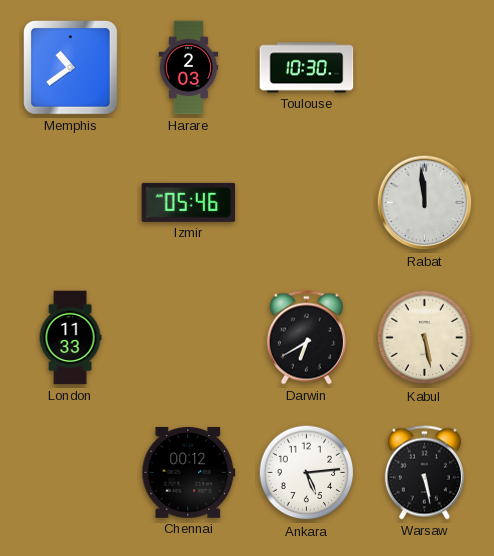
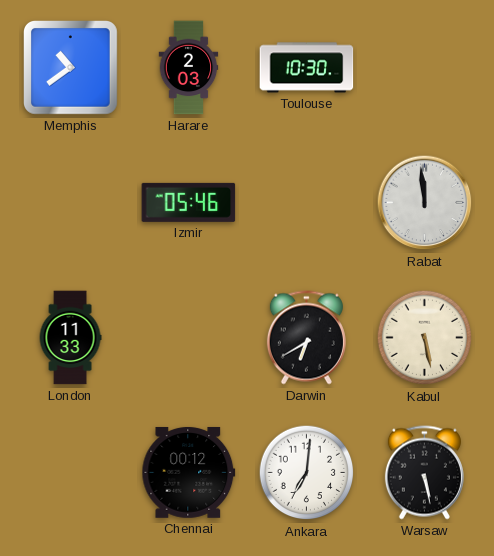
Ankara: 5:14 -> 7:01
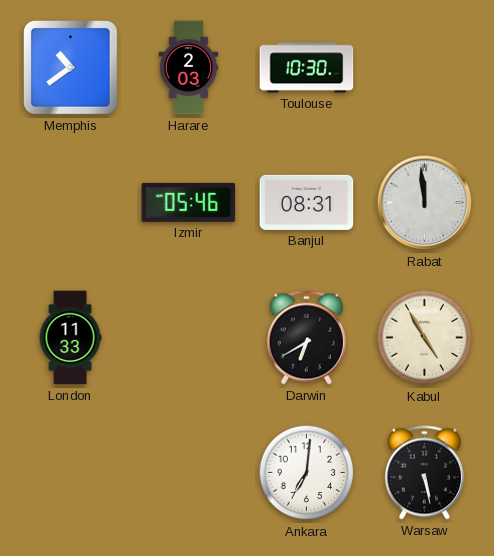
Banjul: none -> 08:31
Kabul: 5:28 -> 4:55
Chennai: 00:12 -> none
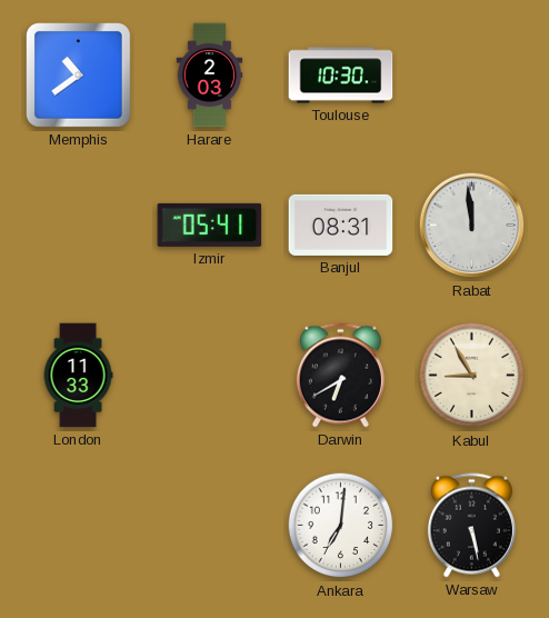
Izmir: 05:46 -> 05:41
Kabul: 4:55 -> 8:55
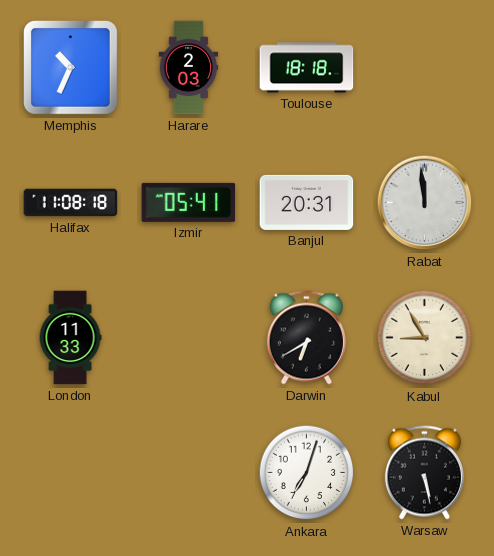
Memphis: 10:39 -> 10:34
Toulouse: 10:30 -> 18:18
Halifax: none -> 11:08
Banjul: 08:31 -> 20:31
Ankara: 7:01 -> 7:03
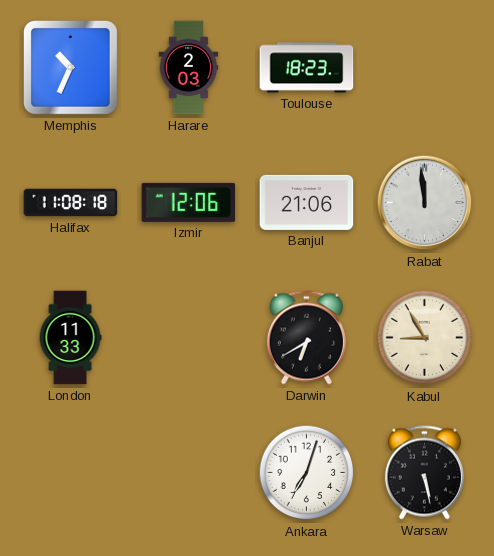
Toulouse: 18:18 -> 18:23
Izmir: 05:41 -> 12:06
Banjul: 20:31 -> 21:06
